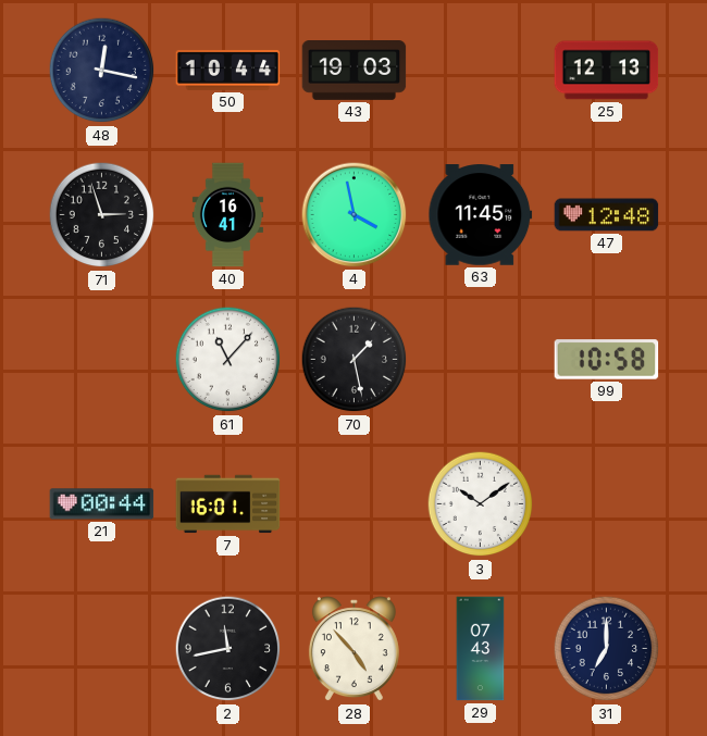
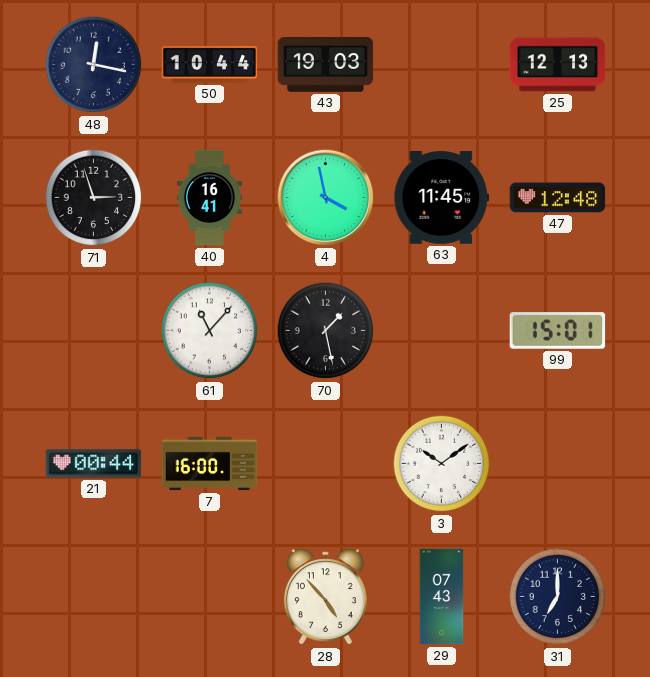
99: 10:58 -> 15:01
7: 16:01 -> 16:00
2: 11:43 -> none
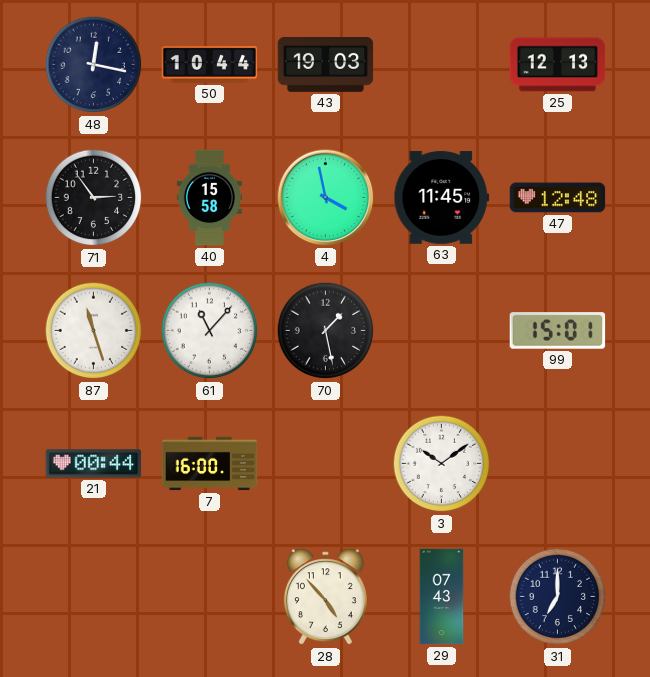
71: 2:57 -> 2:54
40: 16:41 -> 15:58
87: none -> 11:27
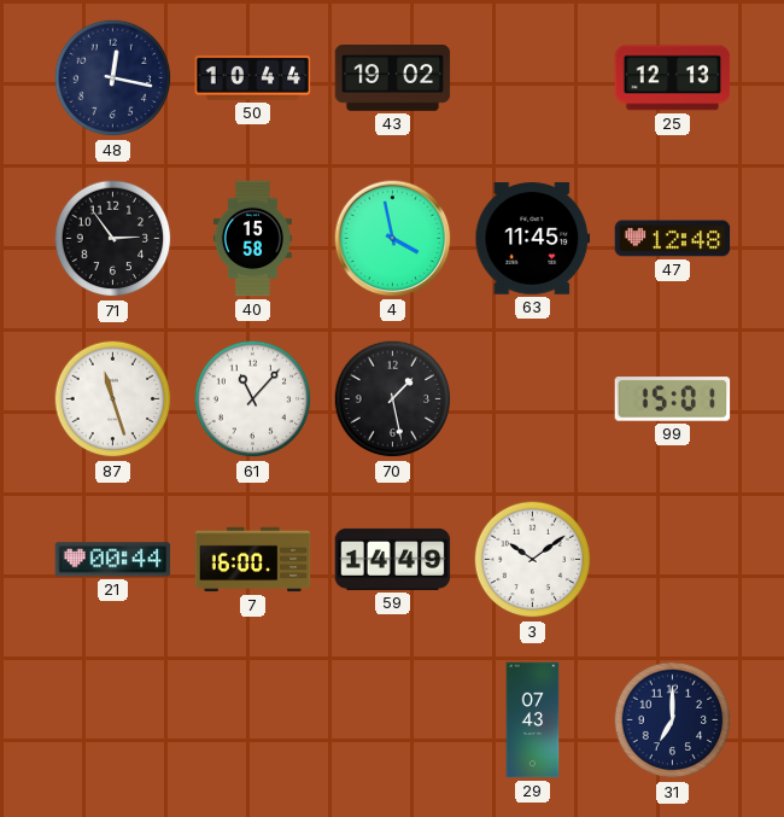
43: 19:03 -> 19:02
59: none -> 14:49
28: 4:53 -> none
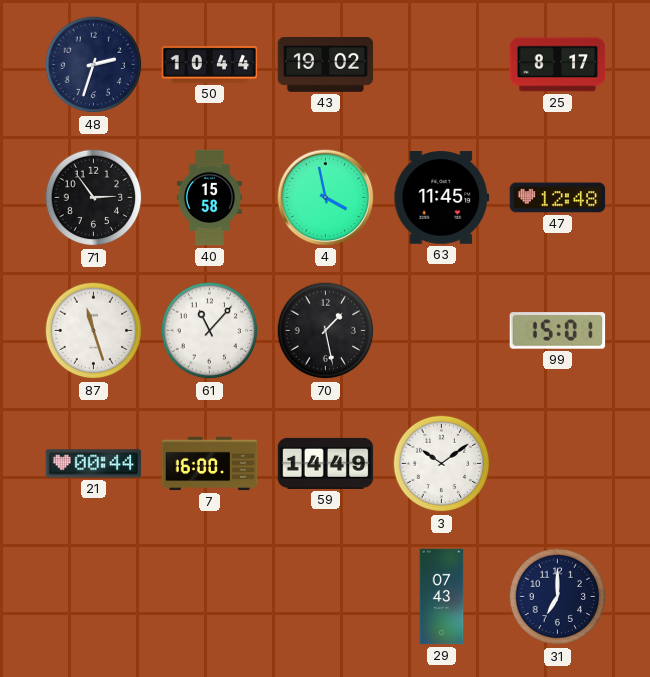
48: 12:17 -> 2:33
25: 12:13 -> 8:17
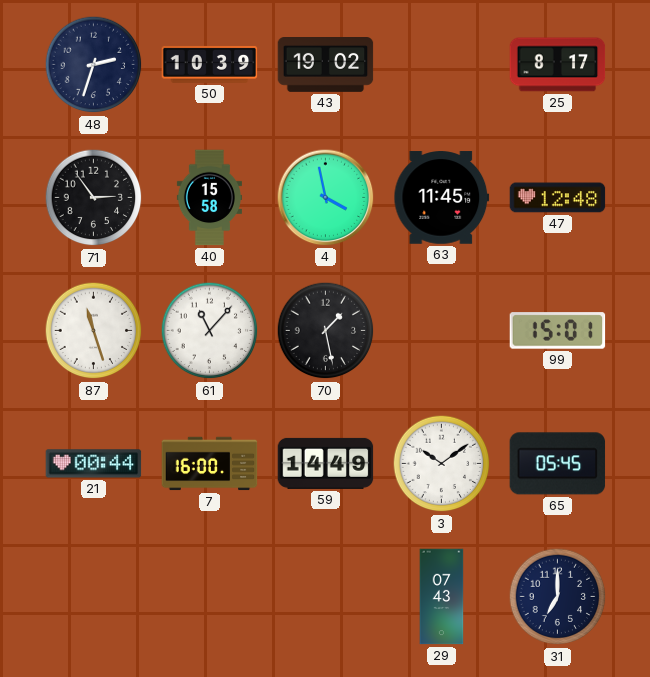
50: 10:44 -> 10:39
65: none -> 05:45
